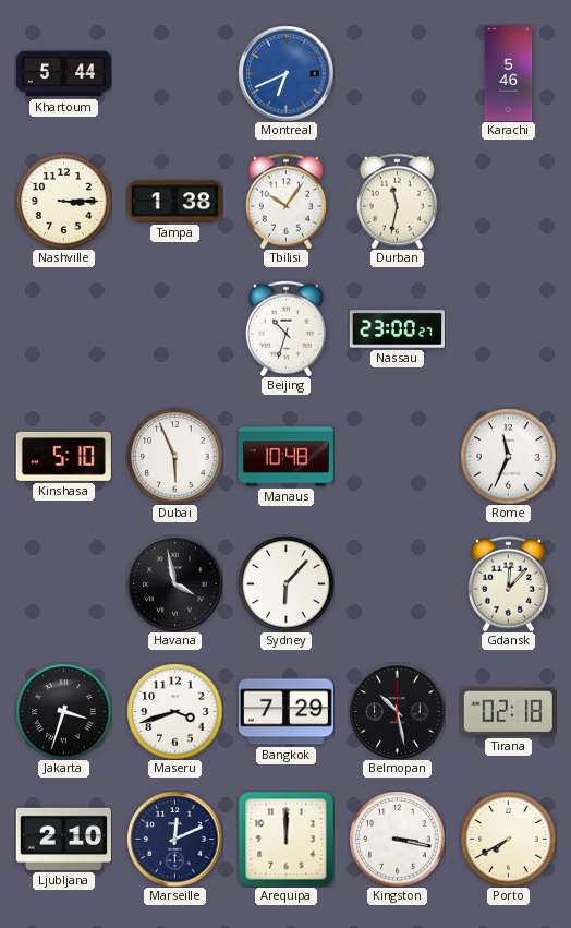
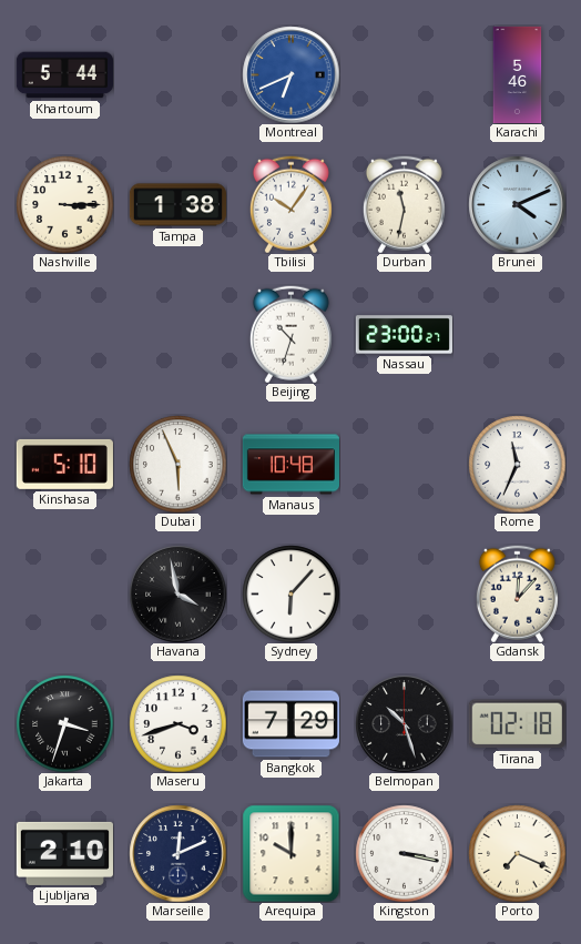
Brunei: none -> 4:11
Belmopan: 10:28 -> 10:27
Arequipa: 12:00 -> 10:00
Porto: 7:40 -> 7:19
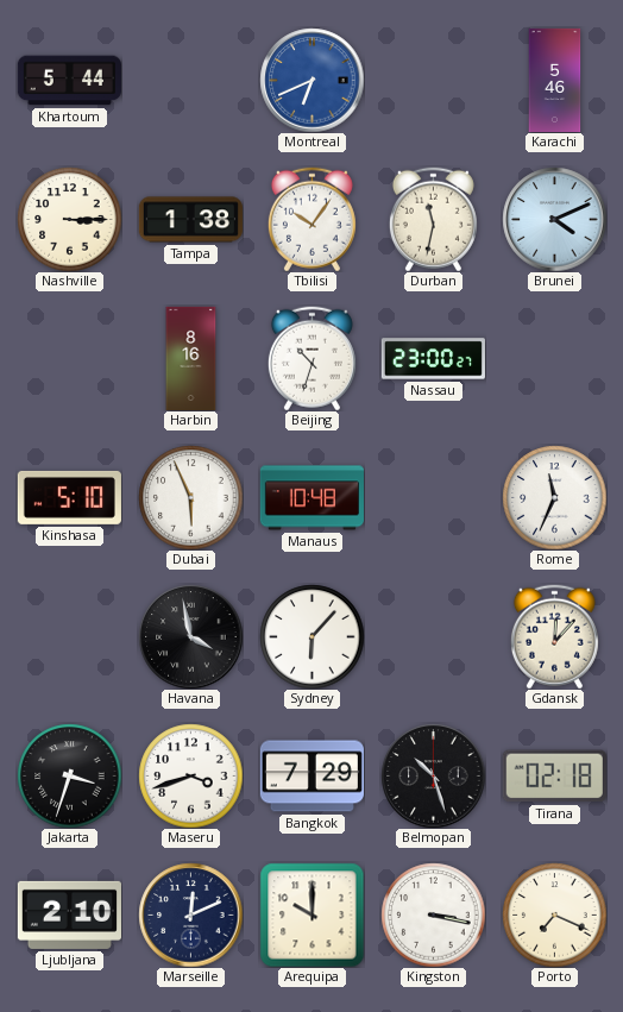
Harbin: none -> 8:16
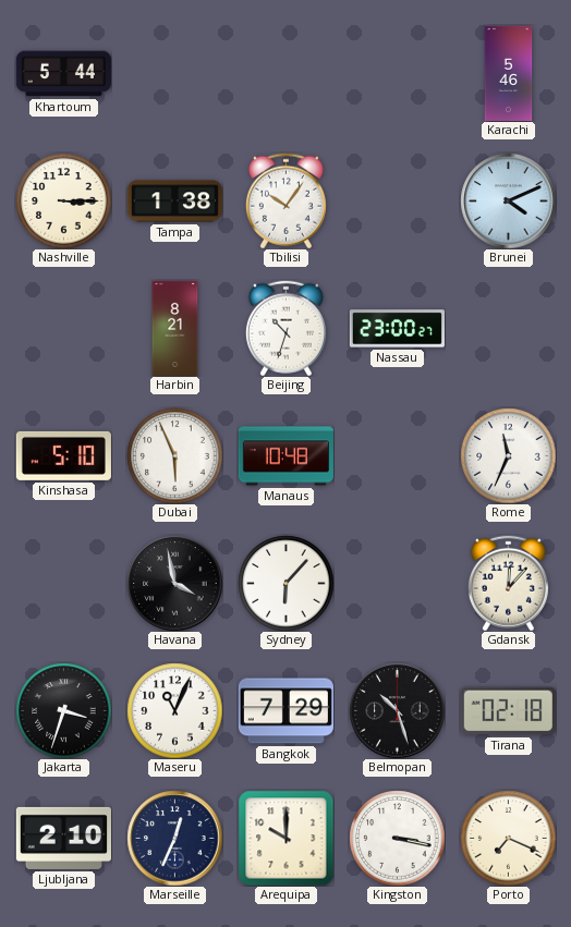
Montreal: 6:41 -> none
Durban: 11:32 -> none
Harbin: 8:16 -> 8:21
Maseru: 3:42 -> 11:04
Marseille: 12:11 -> 12:34
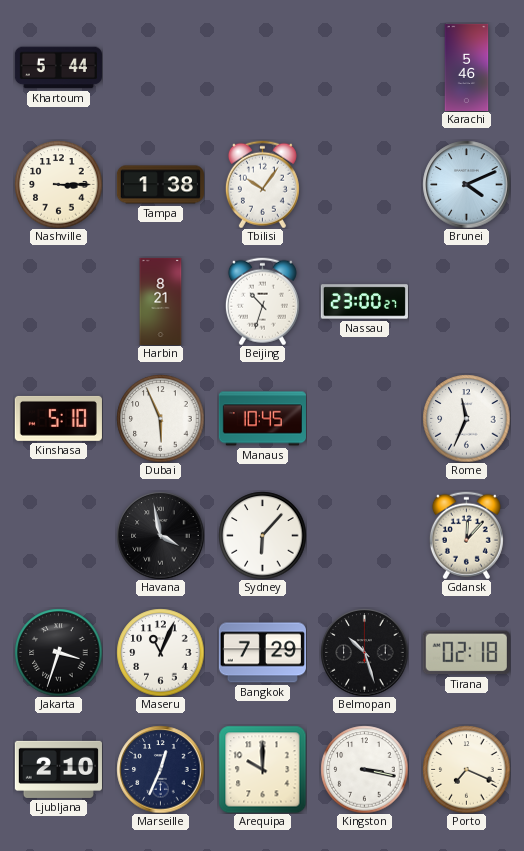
Manaus: 10:48 -> 10:45
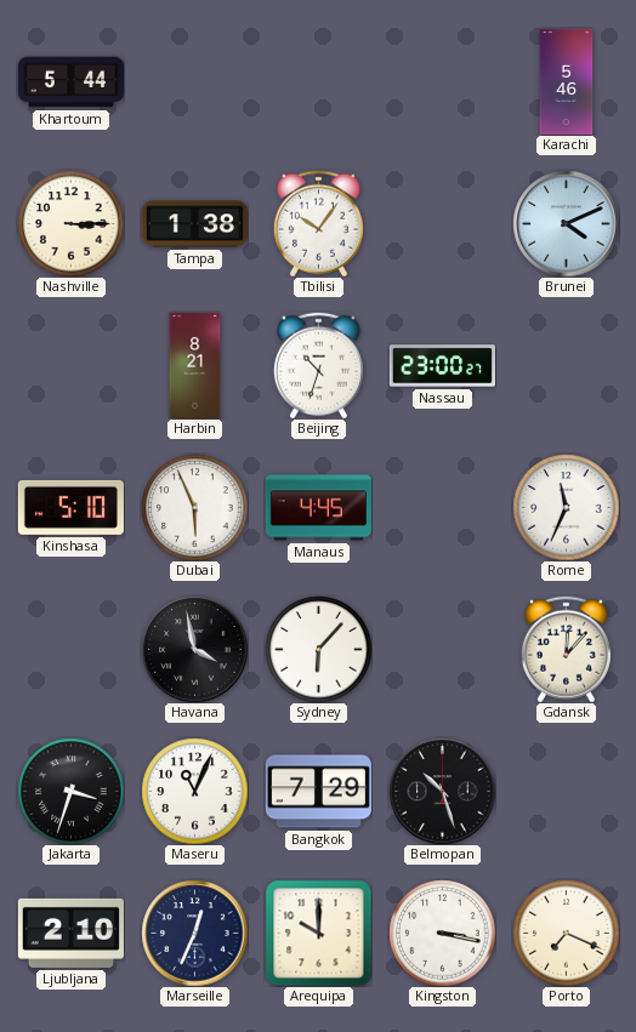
Manaus: 10:45 -> 4:45
Tirana: 02:18 -> none
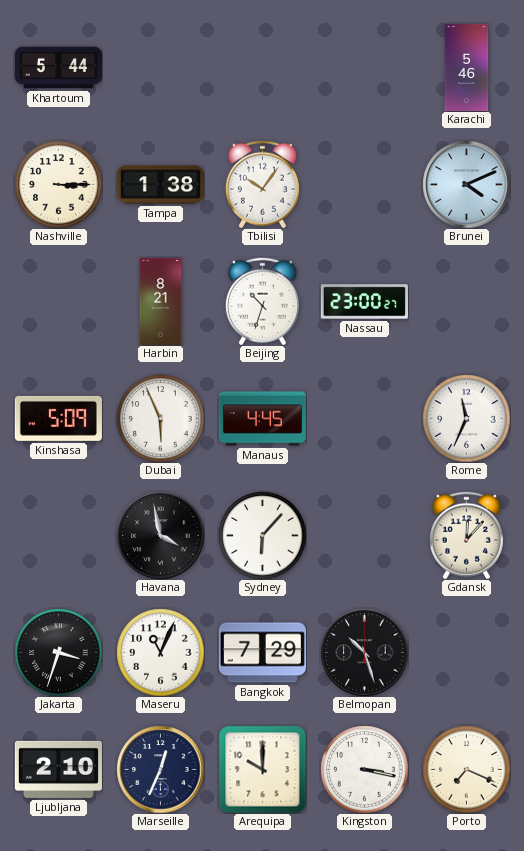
Kinshasa: 5:10 -> 5:09
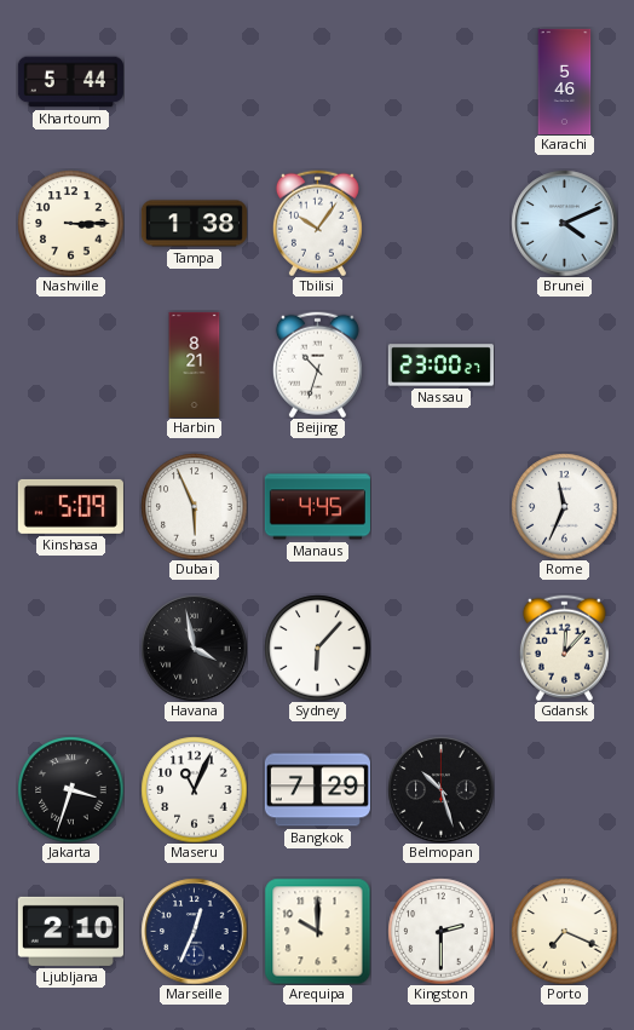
Kingston: 3:17 -> 2:30
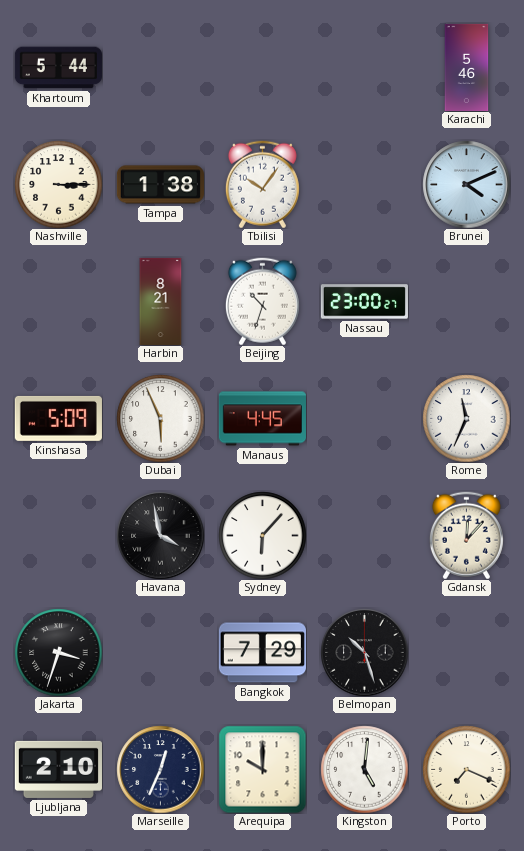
Maseru: 11:04 -> none
Kingston: 2:30 -> 5:01
